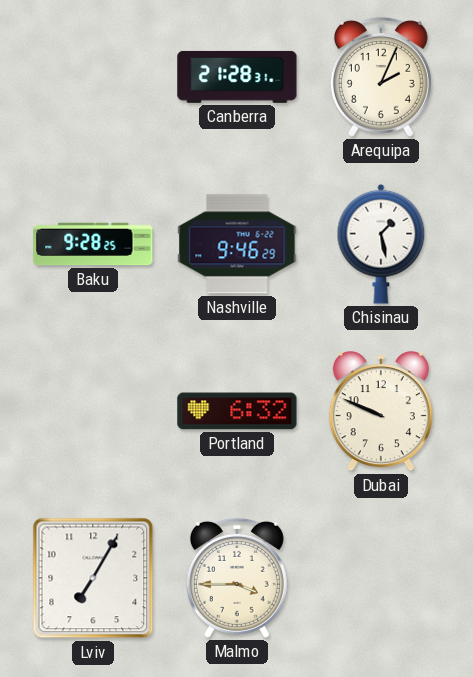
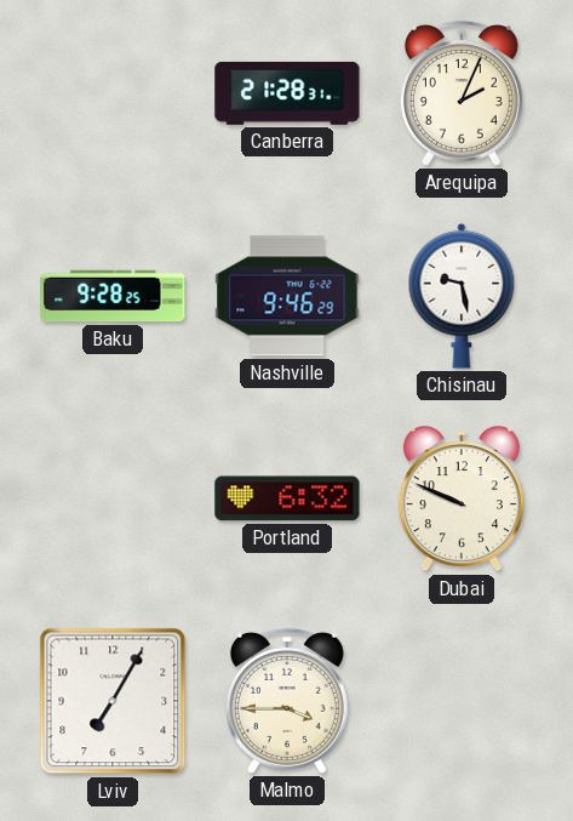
Chisinau: 1:28 -> 9:28
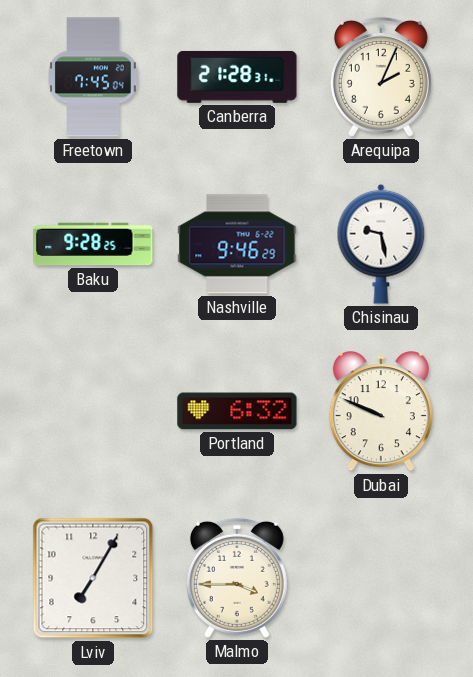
Freetown: none -> 7:45
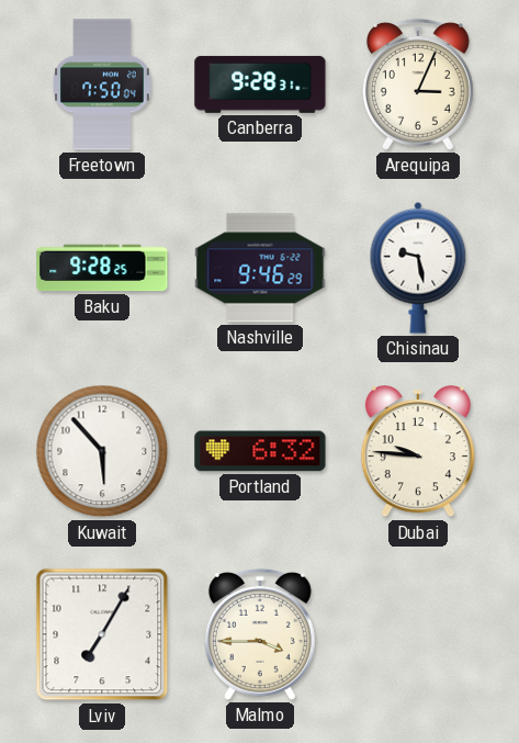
Freetown: 7:45 -> 7:50
Canberra: 21:28 -> 9:28
Arequipa: 2:04 -> 3:04
Kuwait: none -> 5:53
Dubai: 9:49 -> 9:46
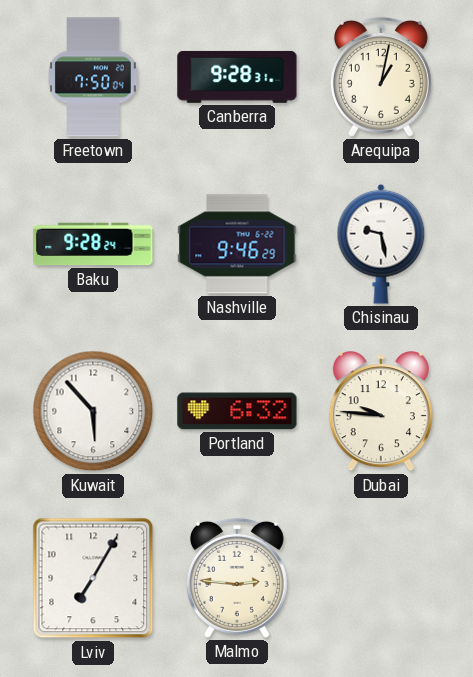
Arequipa: 3:04 -> 1:02
Baku: 9:28:25 -> 9:28:24
Malmo: 3:45 -> 2:46
